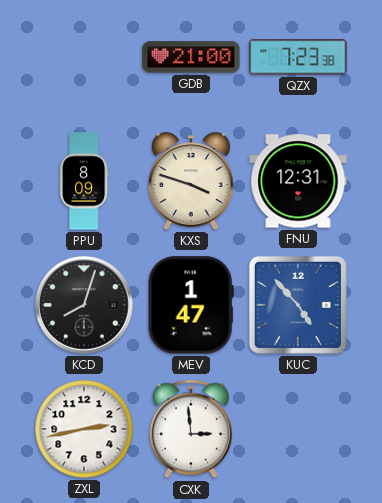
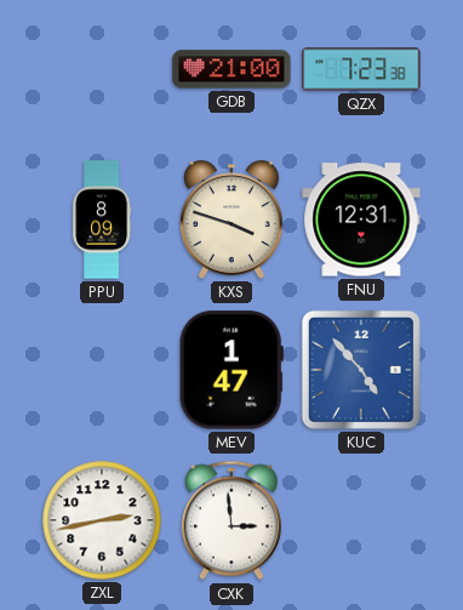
KCD: 8:03 -> none
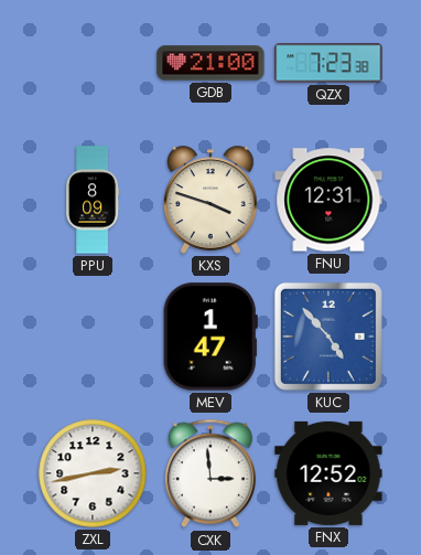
FNX: none -> 12:52
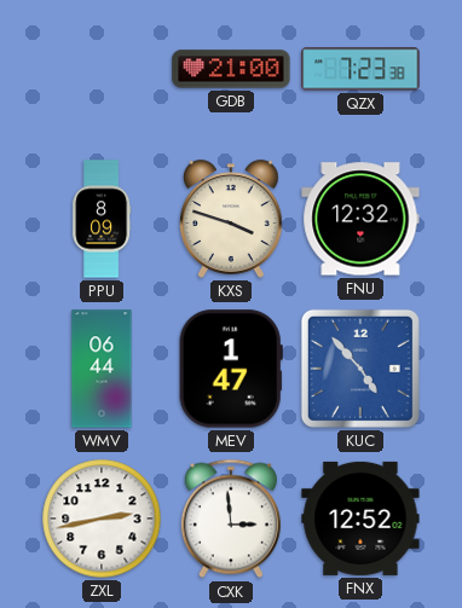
FNU: 12:31 -> 12:32
WMV: none -> 06:44
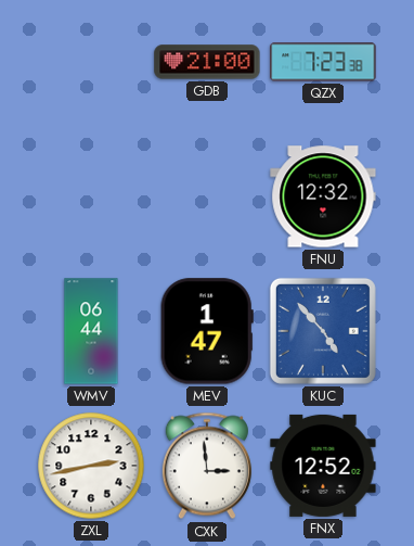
PPU: 8:09 -> none
KXS: 3:48 -> none
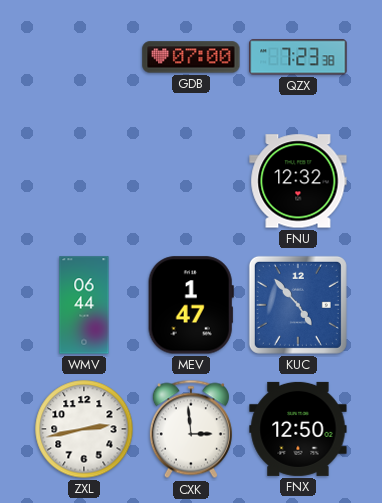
GDB: 21:00 -> 07:00
FNX: 12:52 -> 12:50
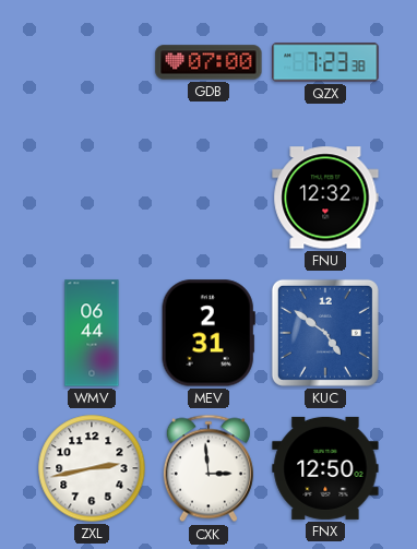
MEV: 1:47 -> 2:31
KUC: 4:53 -> 4:51
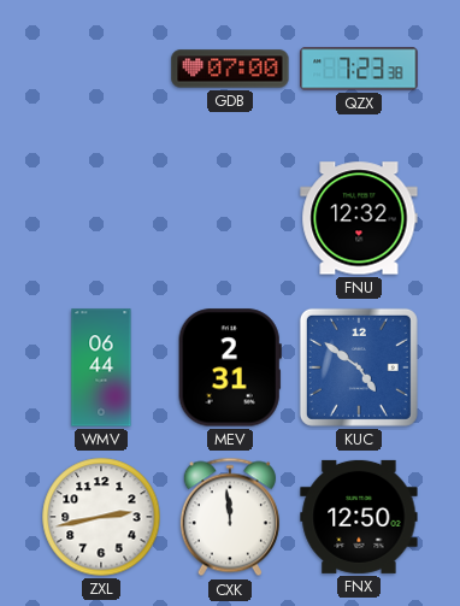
CXK: 2:59 -> 11:59
